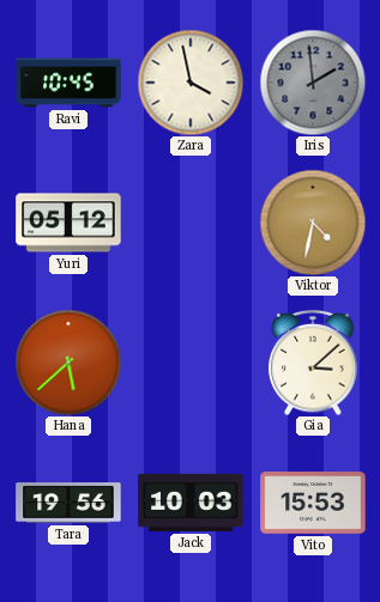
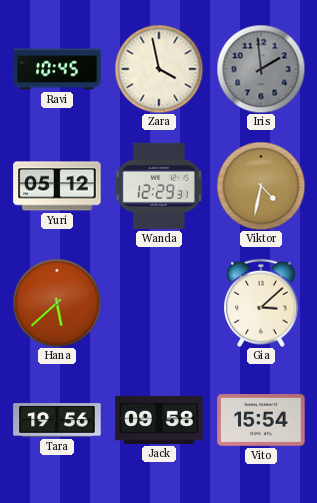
Wanda: none -> 12:29
Jack: 10:03 -> 09:58
Vito: 15:53 -> 15:54
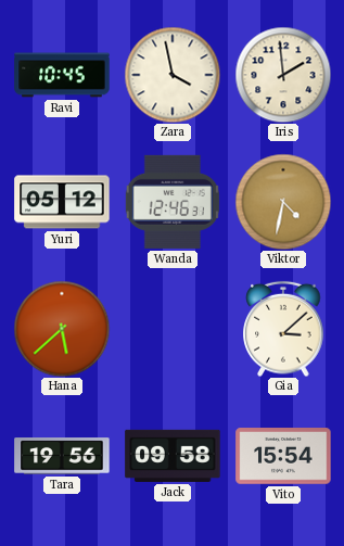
Iris dial: grey -> cream
Wanda: 12:29 -> 12:46
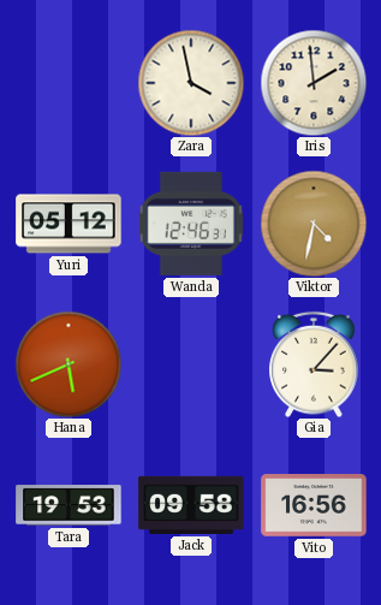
Ravi: 10:45 -> none
Hana: 5:38 -> 5:41
Gia: 3:08 -> 3:07
Tara: 19:56 -> 19:53
Vito: 15:54 -> 16:56
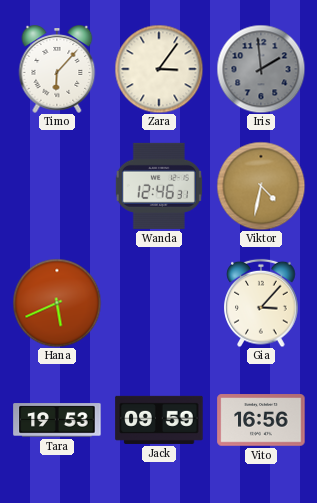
Timo: none -> 6:07
Zara: 3:58 -> 3:06
Iris dial: cream -> grey
Yuri: 05:12 -> none
Jack: 09:58 -> 09:59
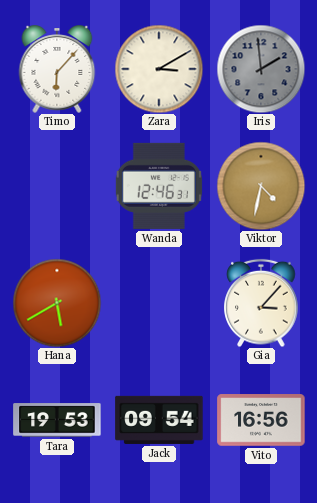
Zara: 3:06 -> 3:10
Hana: 5:41 -> 5:40
Jack: 09:59 -> 09:54
